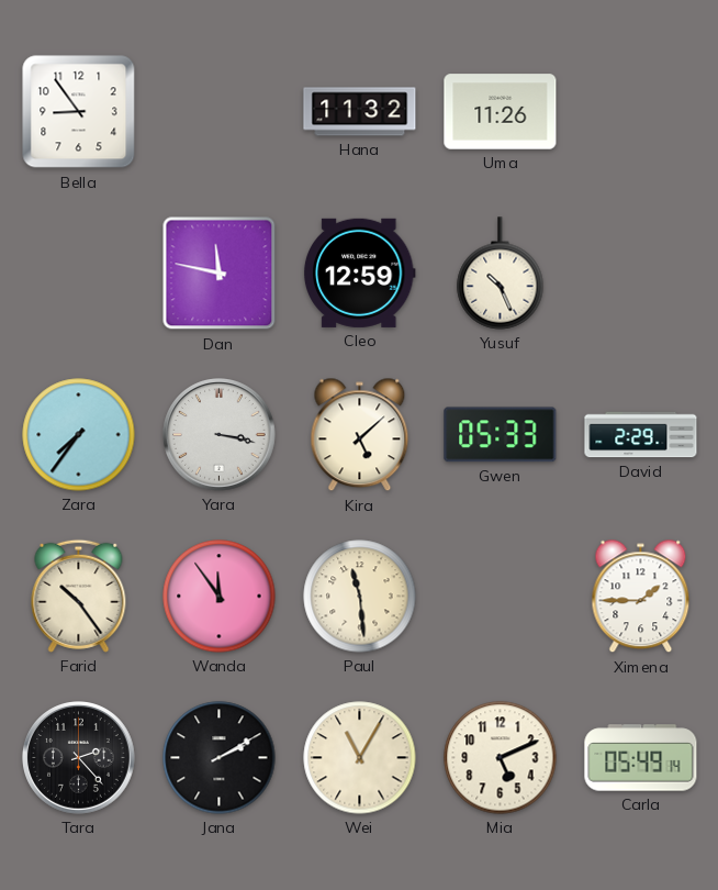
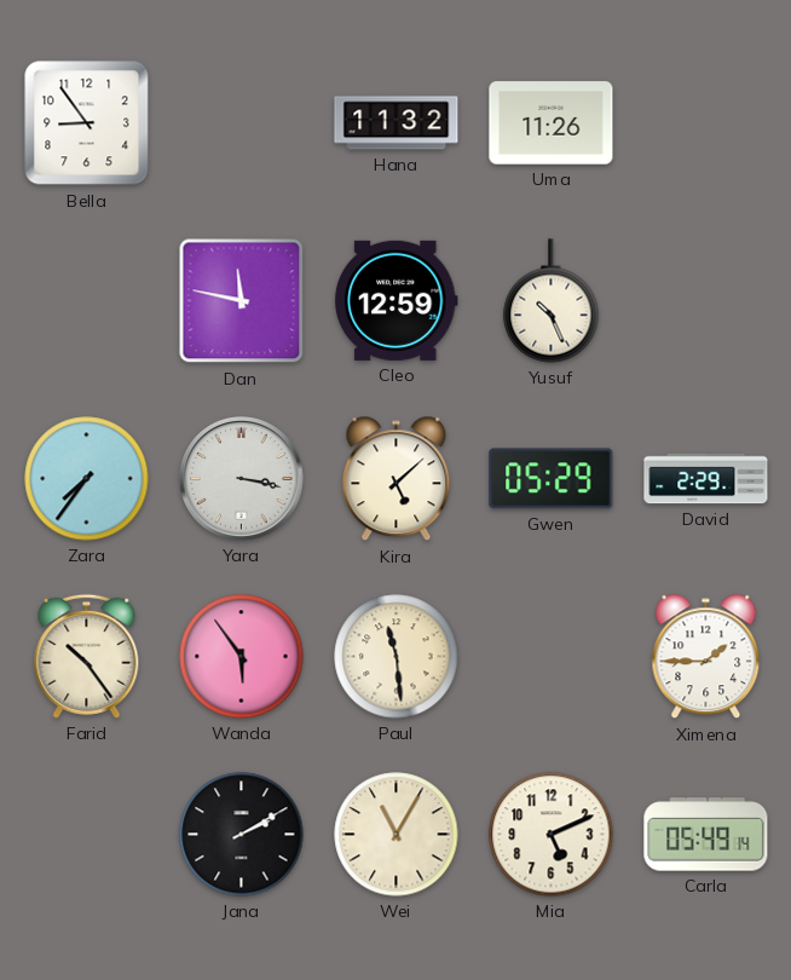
Gwen: 05:33 -> 05:29
Wanda: 11:54 -> 5:54
Tara: 2:23 -> none
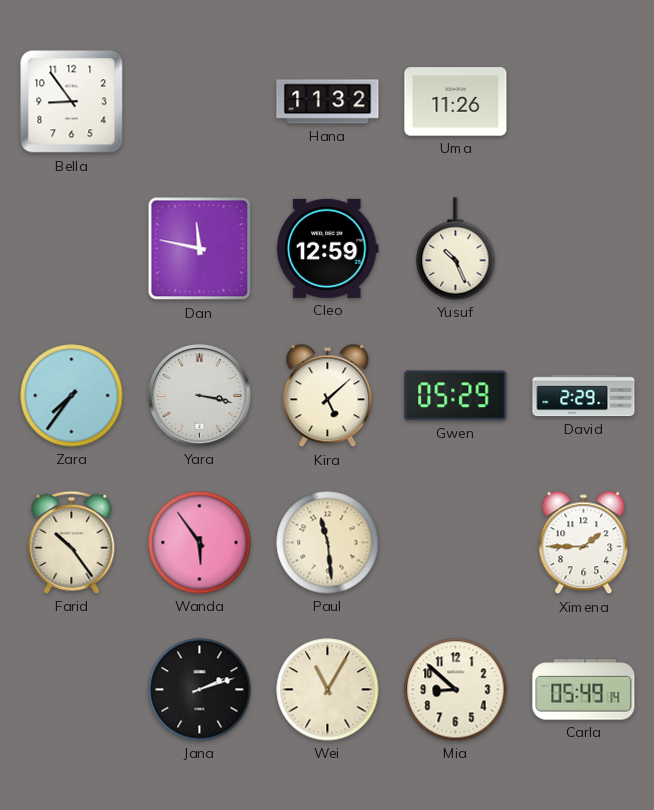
Jana: 2:10 -> 2:12
Mia: 5:11 -> 8:52
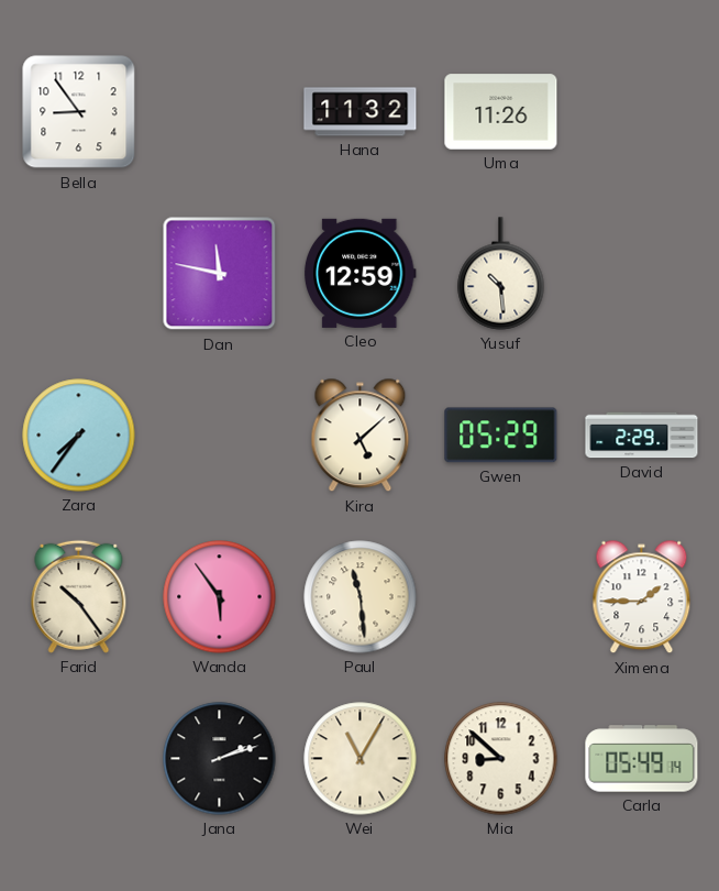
Yusuf: 10:26 -> 10:29
Yara: 3:17 -> none
